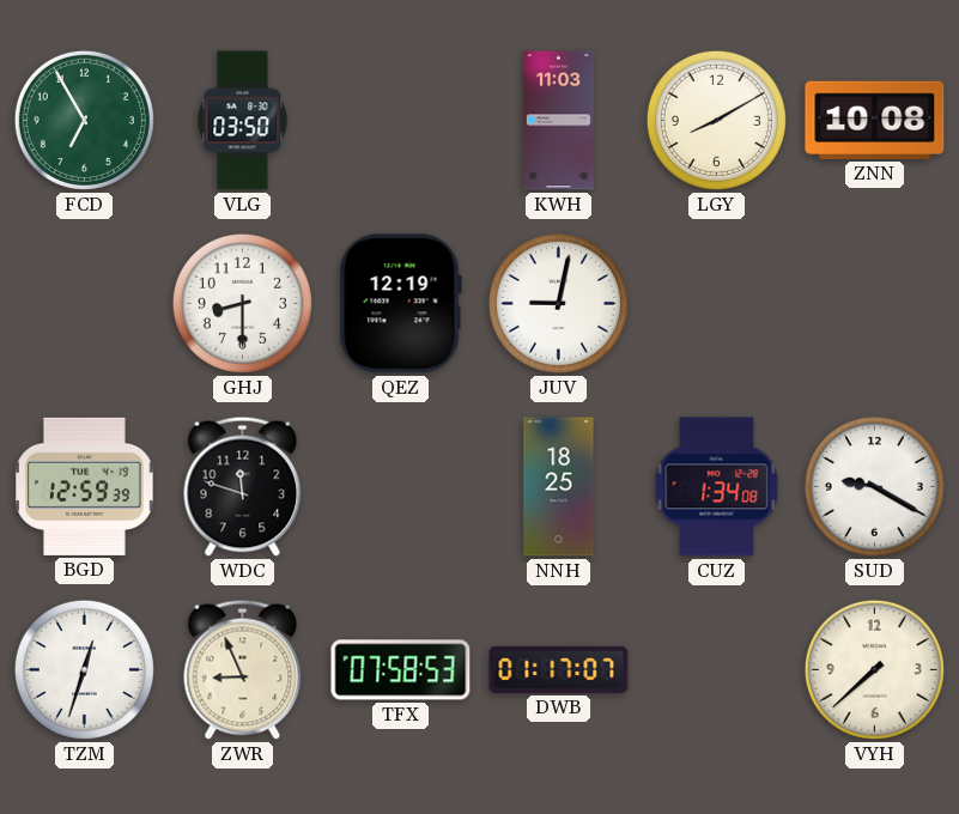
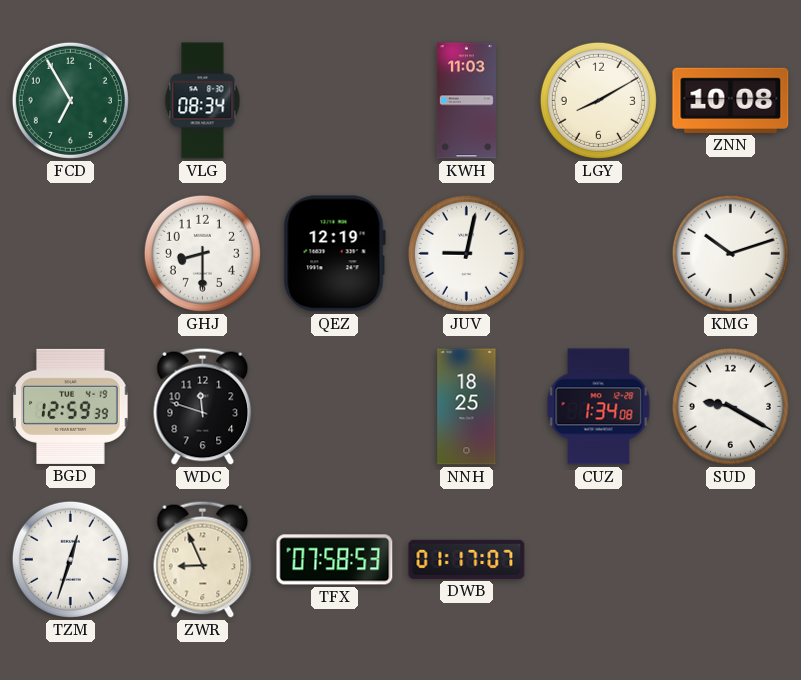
VLG: 03:50 -> 08:34
KMG: none -> 10:12
VYH: 7:38 -> none
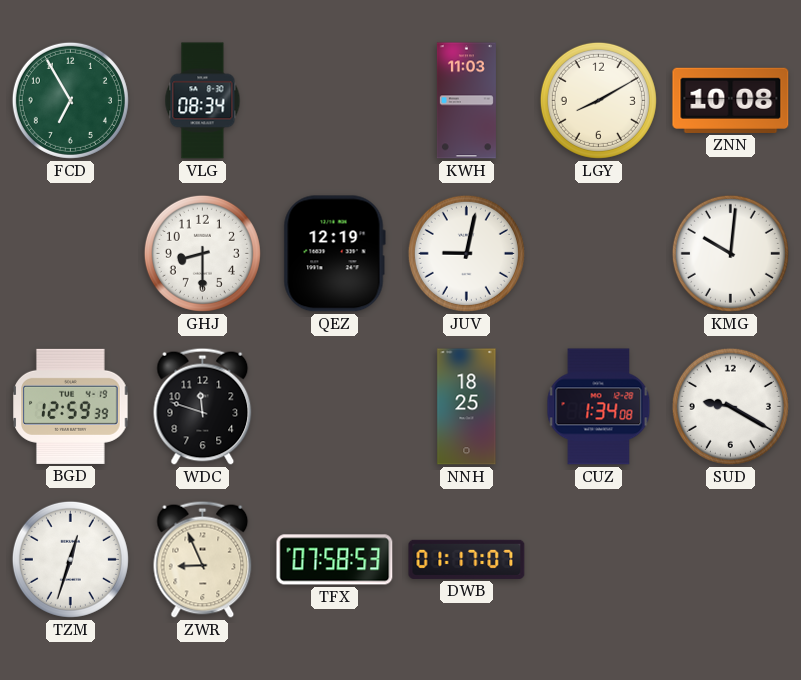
KMG: 10:12 -> 10:01
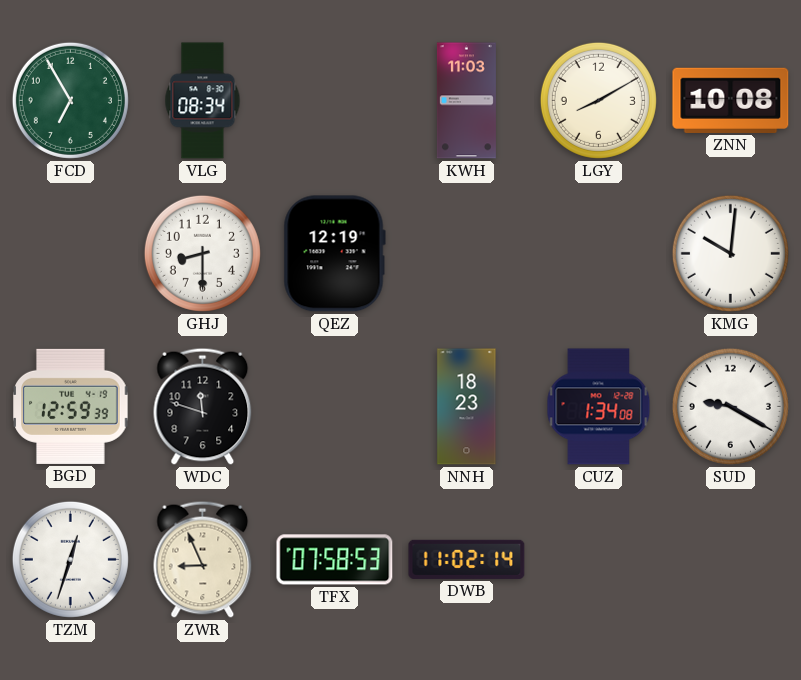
JUV: 9:02 -> none
NNH: 18:25 -> 18:23
DWB: 01:17 -> 11:02
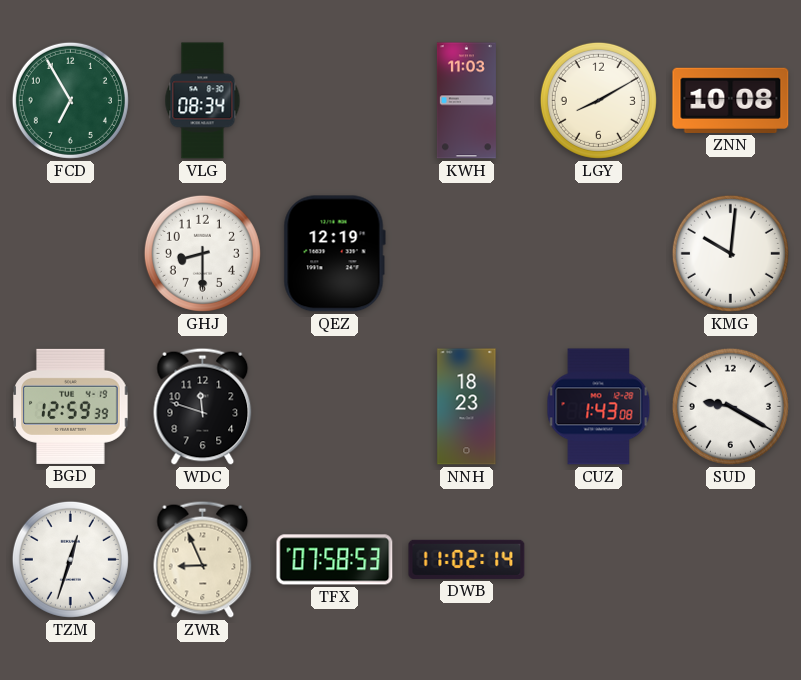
CUZ: 1:34 -> 1:43
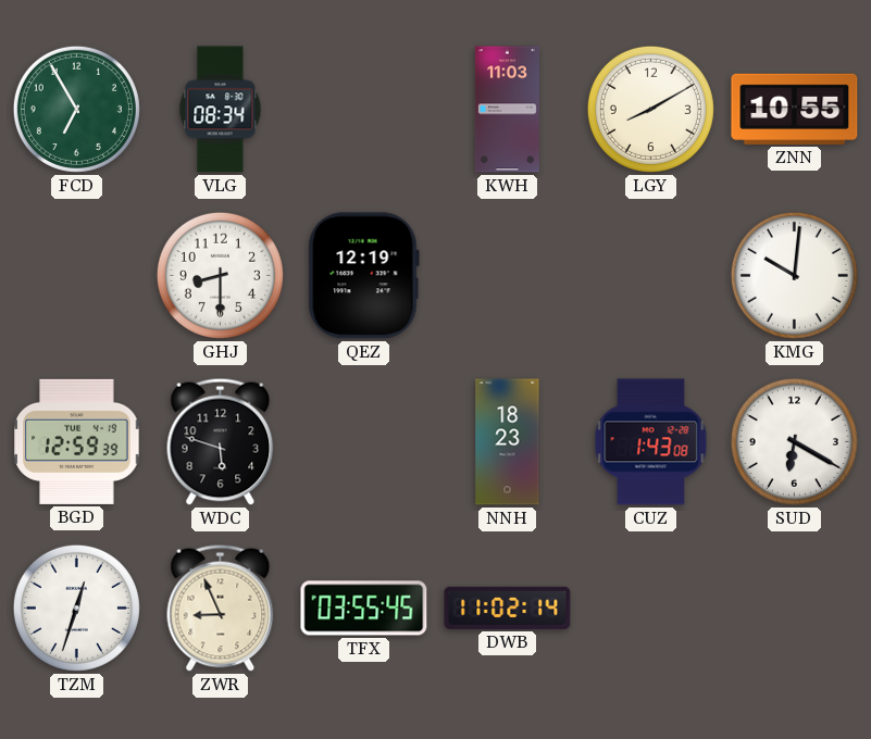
ZNN: 10:08 -> 10:55
WDC: 11:48 -> 5:48
SUD: 9:20 -> 6:20
TFX: 07:58 -> 03:55
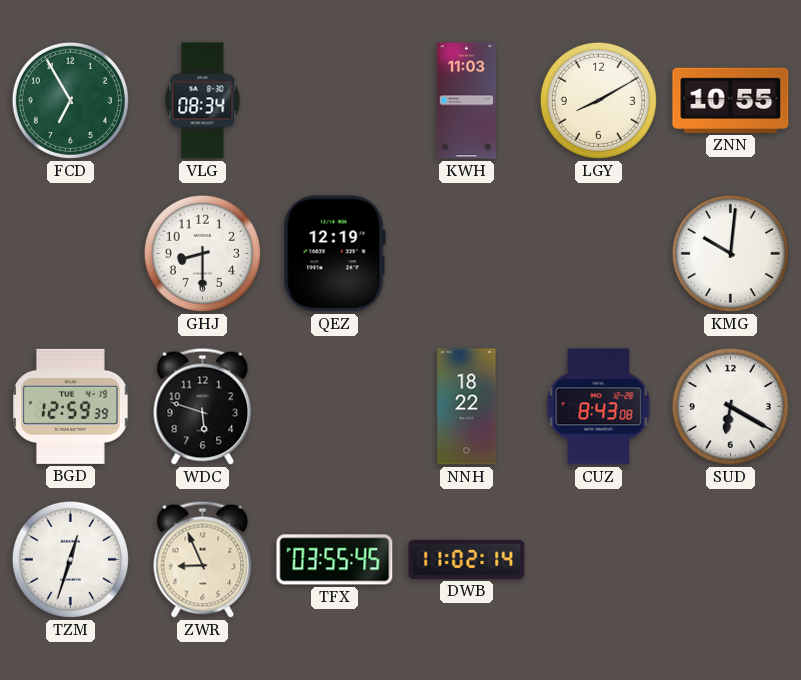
NNH: 18:23 -> 18:22
CUZ: 1:43 -> 8:43
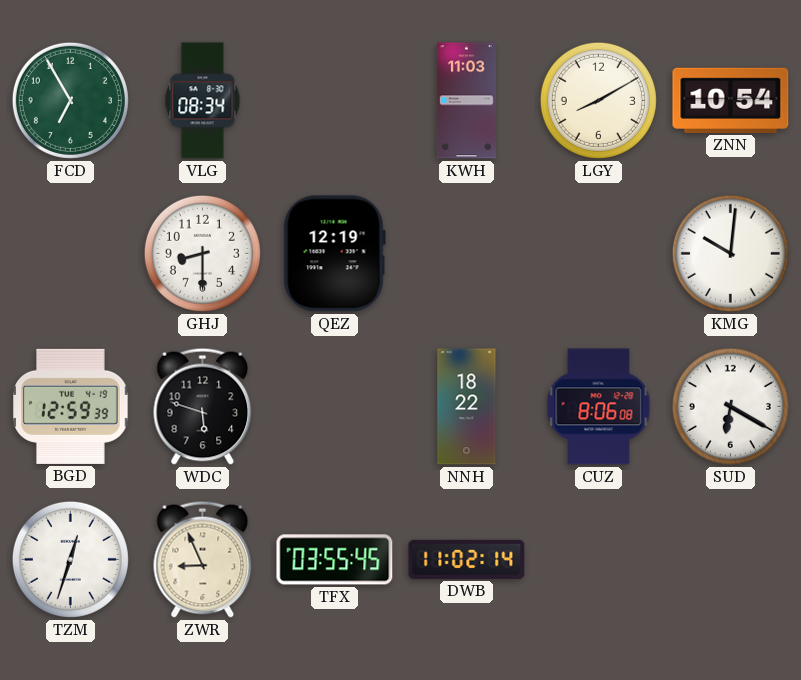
ZNN: 10:55 -> 10:54
CUZ: 8:43 -> 8:06
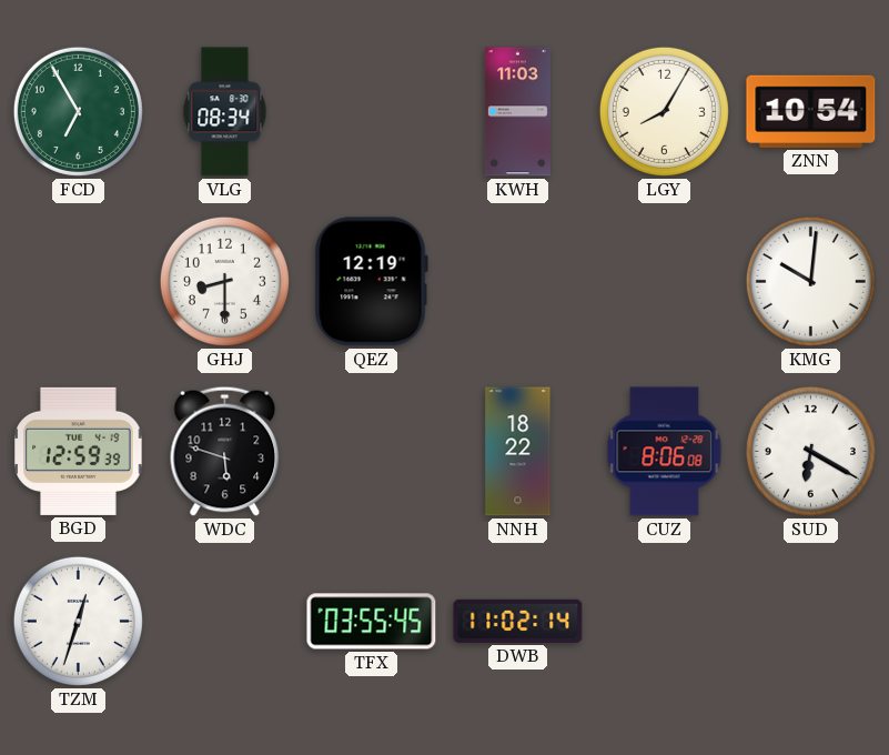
LGY: 8:10 -> 8:05
ZWR: 8:56 -> none
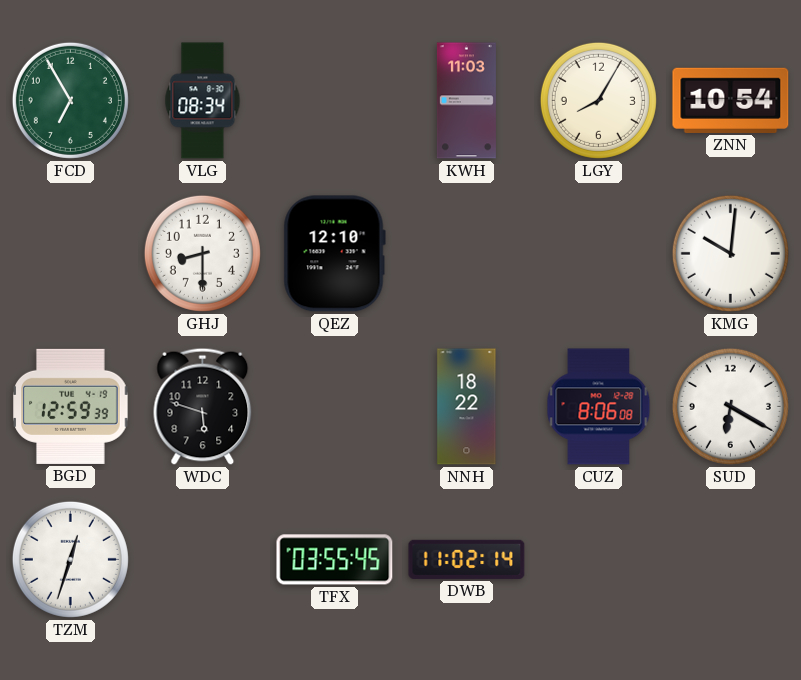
QEZ: 12:19 -> 12:10
